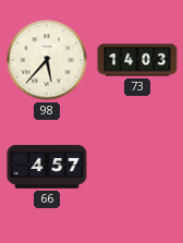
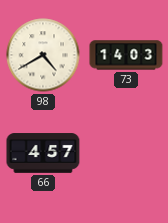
98: 5:37 -> 4:40
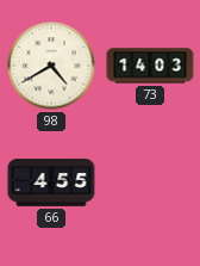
66: 4:57 -> 4:55
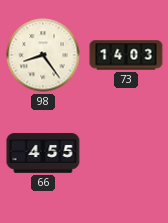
98: 4:40 -> 8:24
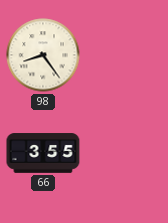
73: 14:03 -> none
66: 4:55 -> 3:55
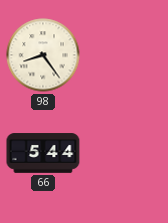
66: 3:55 -> 5:44
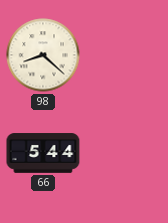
98: 8:24 -> 8:22
